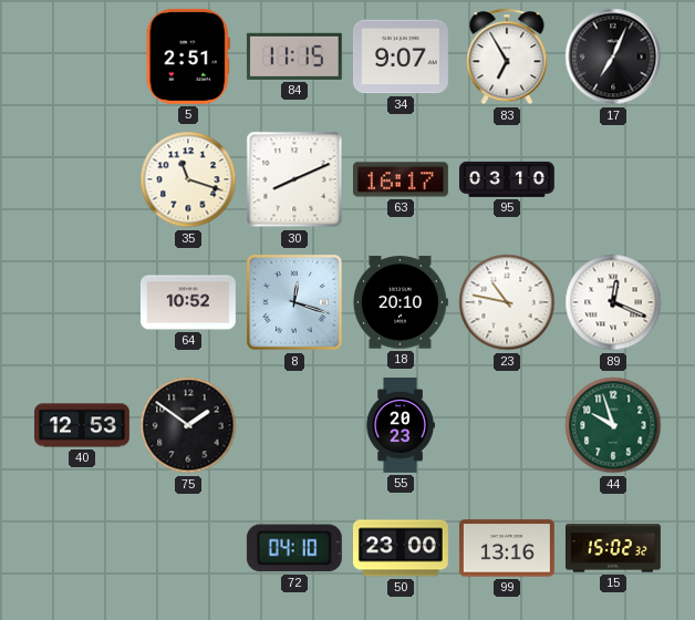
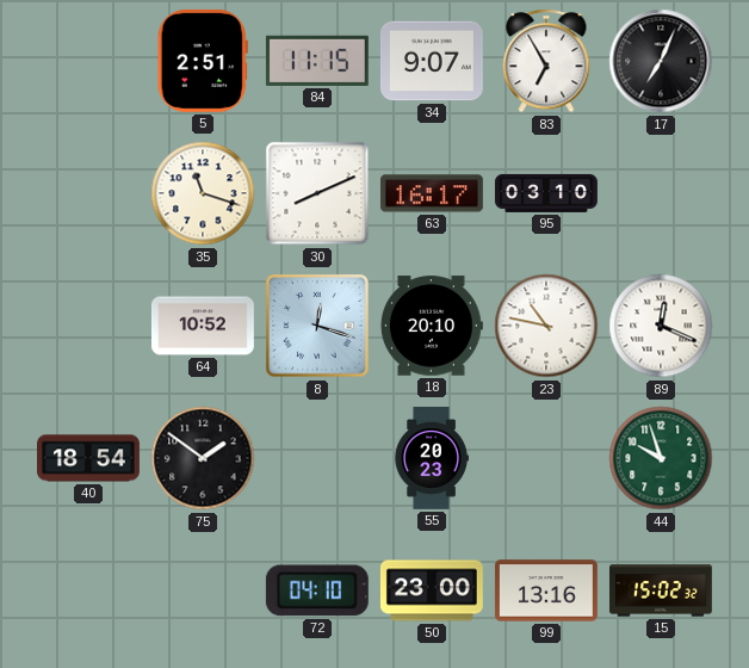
40: 12:53 -> 18:54
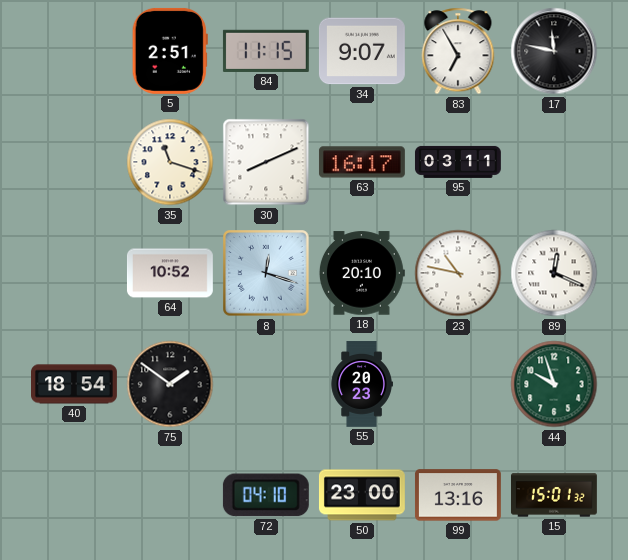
17: 7:04 -> 11:47
95: 03:10 -> 03:11
15: 15:02 -> 15:01
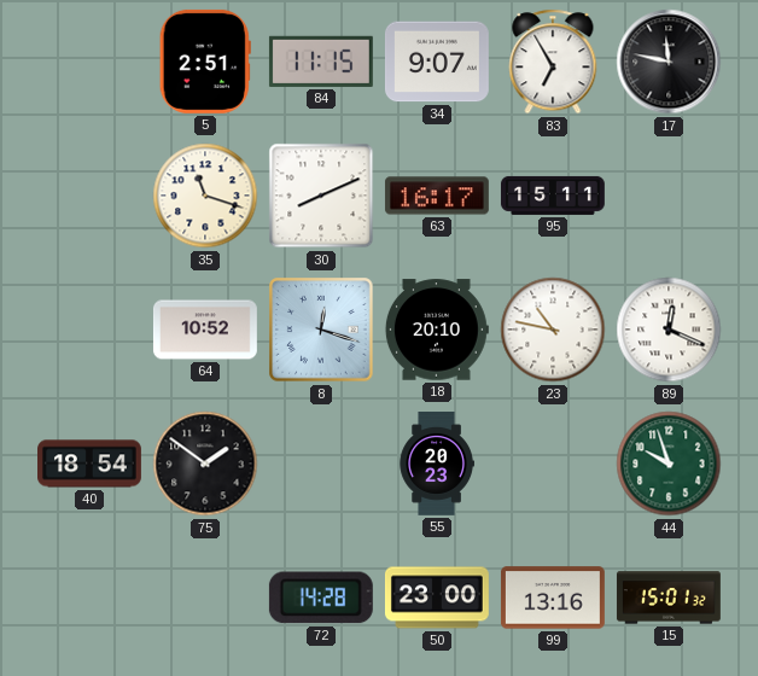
95: 03:11 -> 15:11
72: 04:10 -> 14:28
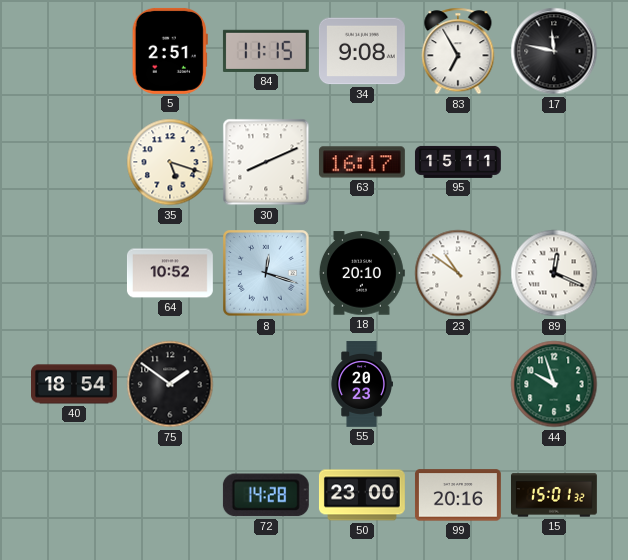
34: 9:07 -> 9:08
35: 11:18 -> 5:18
23: 10:47 -> 10:51
99: 13:16 -> 20:16
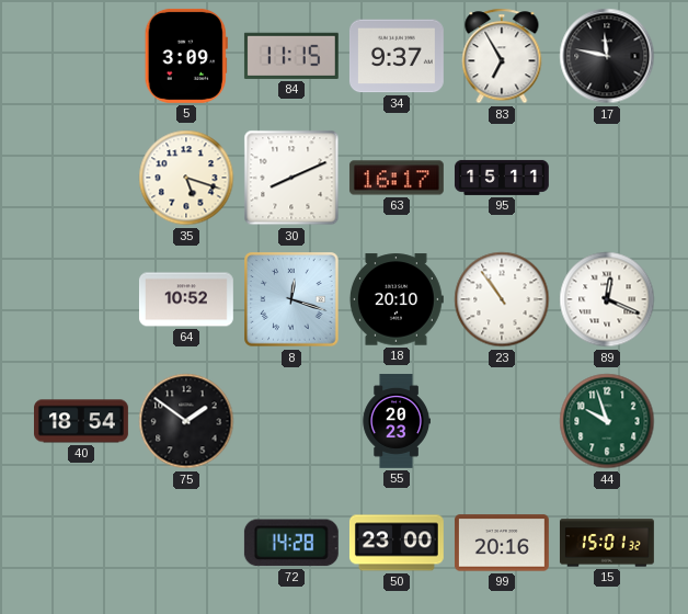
5: 2:51 -> 3:09
34: 9:08 -> 9:37
23: 10:51 -> 10:54
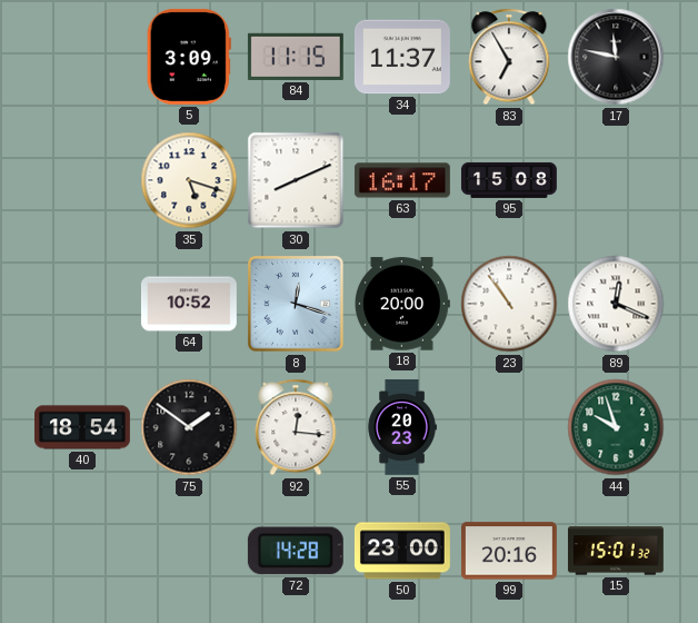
34: 9:37 -> 11:37
95: 15:11 -> 15:08
18: 20:10 -> 20:00
92: none -> 12:16
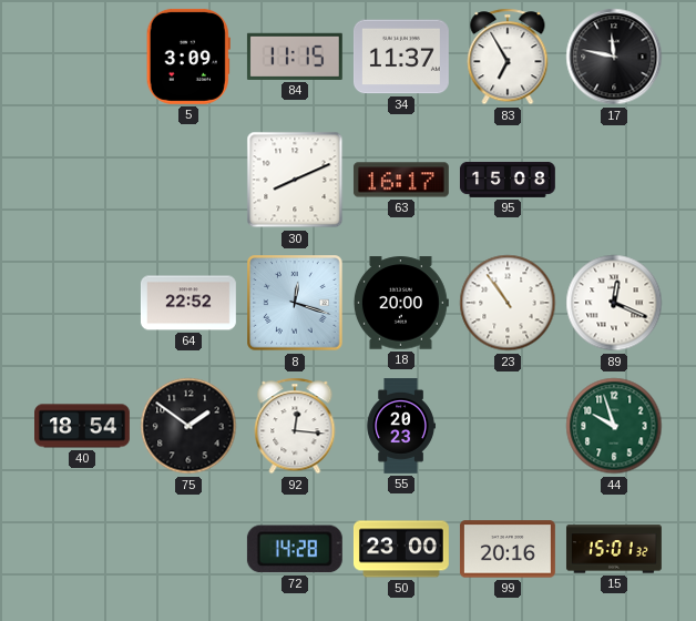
35: 5:18 -> none
64: 10:52 -> 22:52
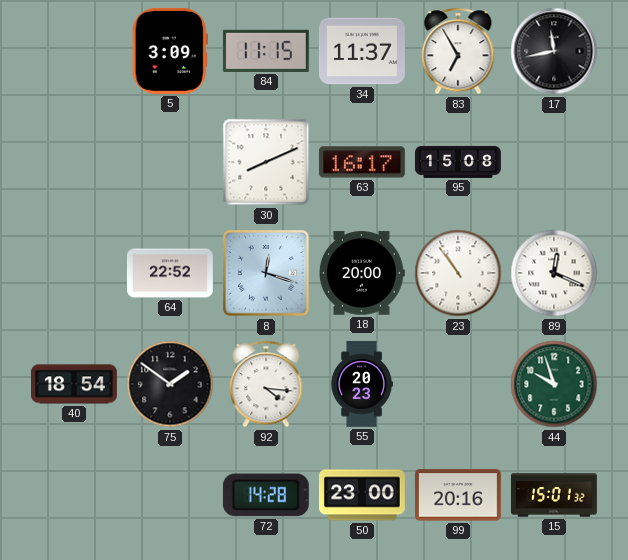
17: 11:47 -> 11:43
92: 12:16 -> 4:16
